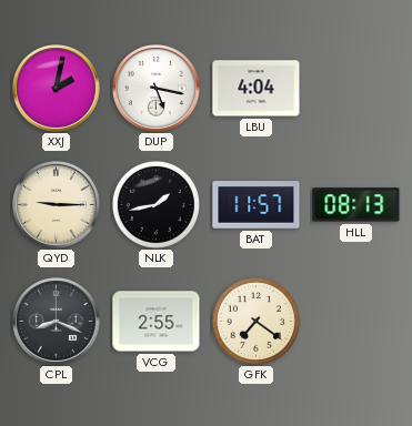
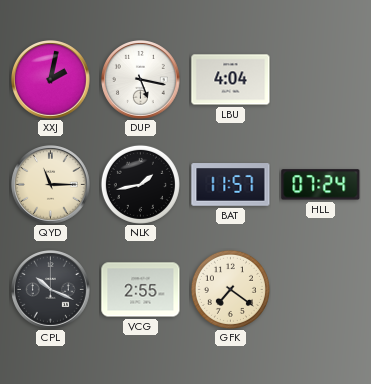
QYD: 9:15 -> 11:15
HLL: 08:13 -> 07:24
CPL: 8:19 -> 10:19
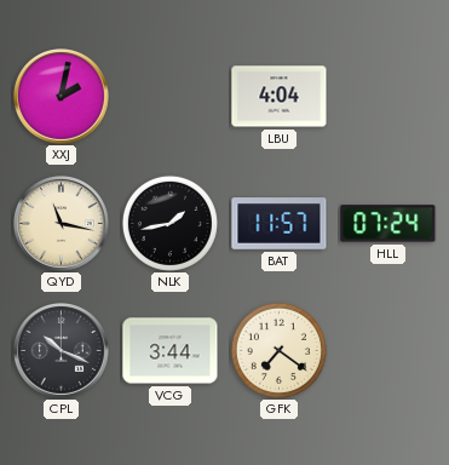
DUP: 5:17 -> none
QYD: 11:15 -> 11:17
VCG: 2:55 -> 3:44
